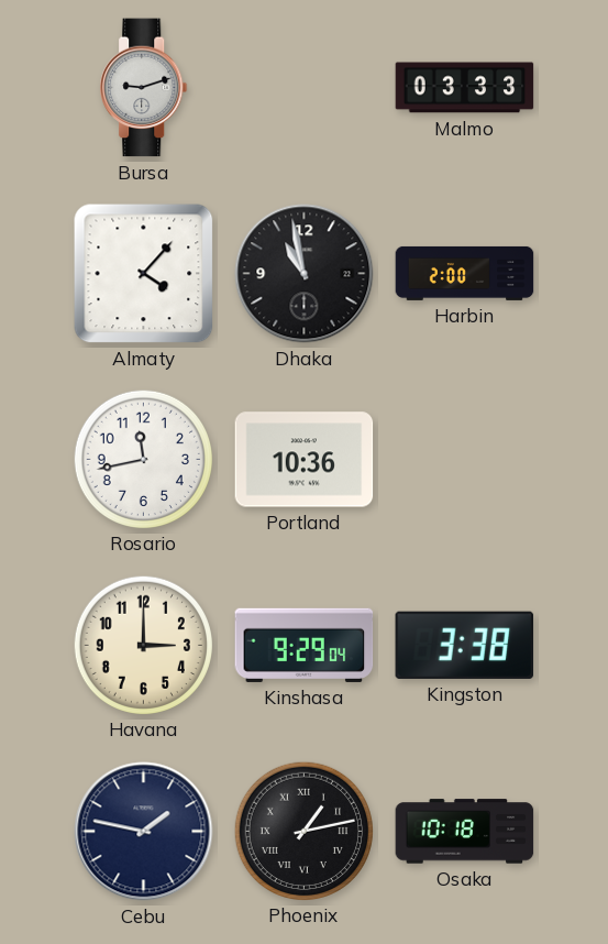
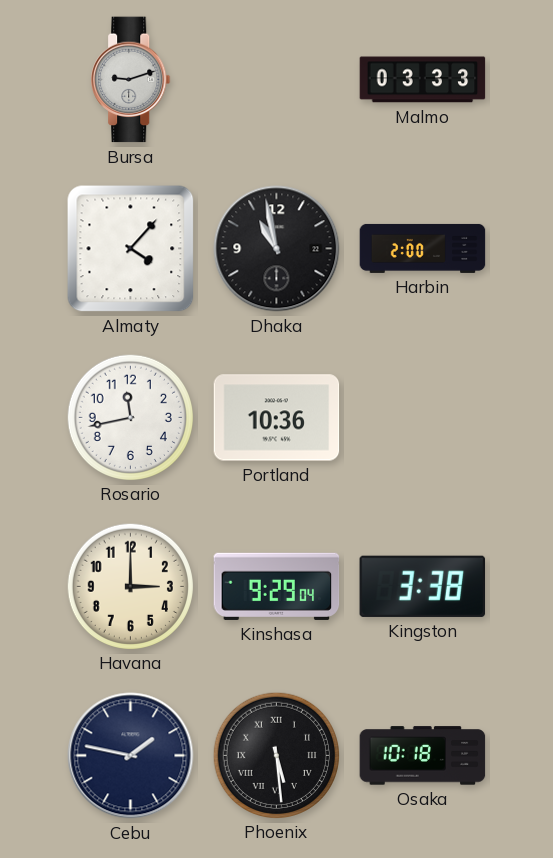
Phoenix: 1:13 -> 5:29
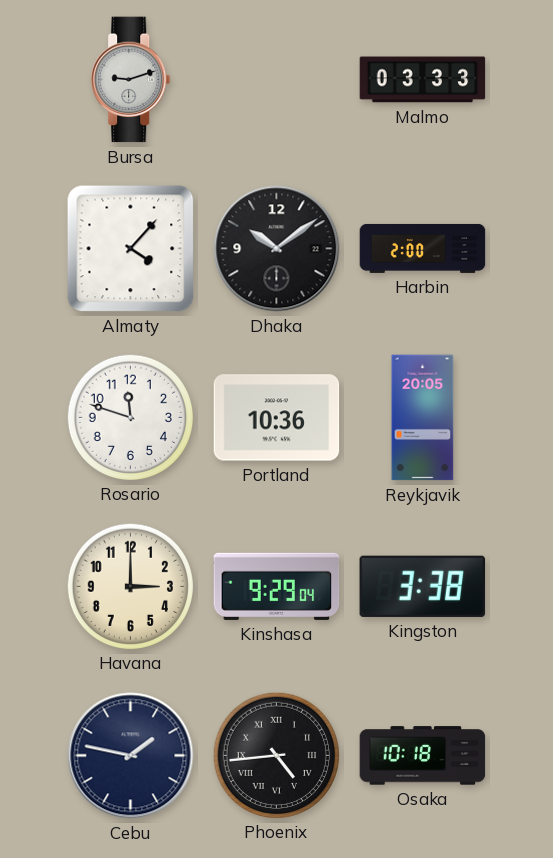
Dhaka: 10:58 -> 10:09
Rosario: 11:43 -> 11:48
Reykjavik: none -> 20:05
Phoenix: 5:29 -> 4:44
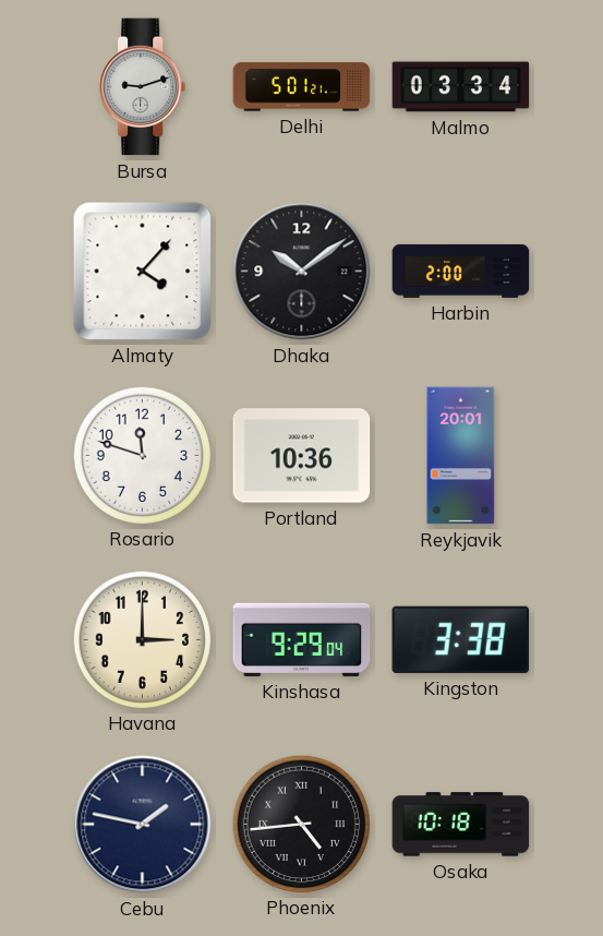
Delhi: none -> 5:01
Malmo: 03:33 -> 03:34
Reykjavik: 20:05 -> 20:01
